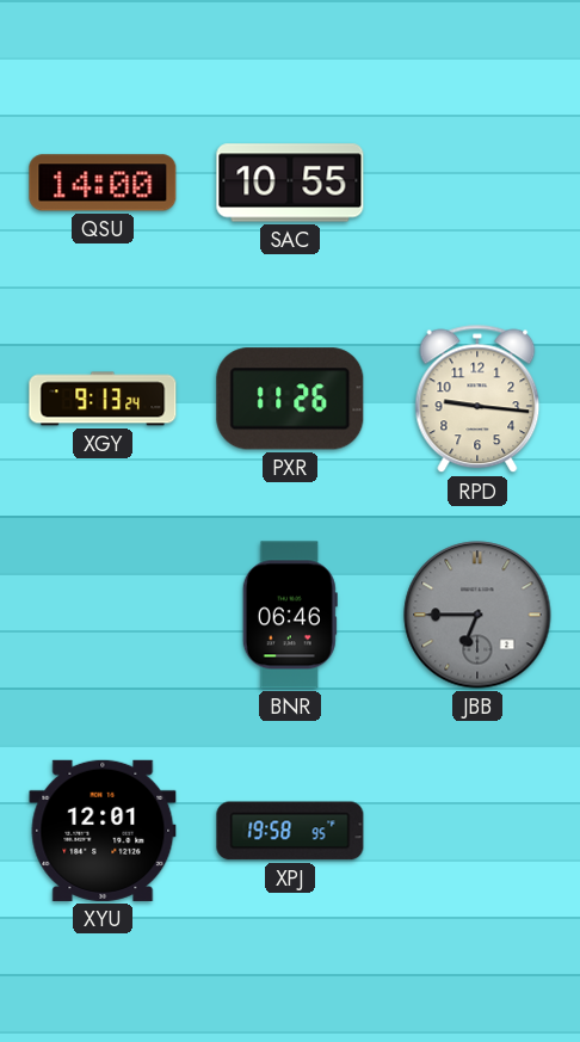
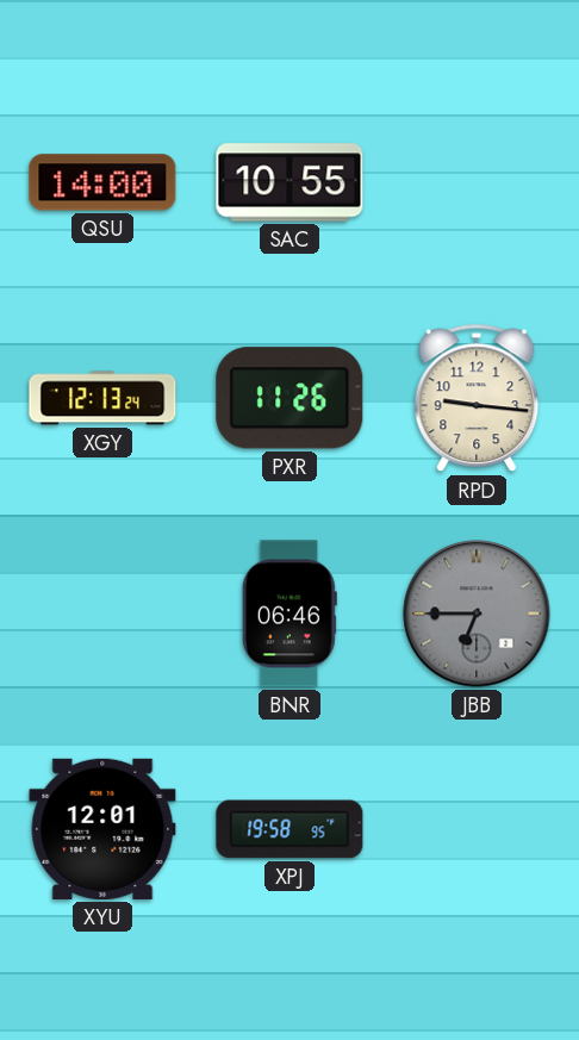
XGY: 9:13 -> 12:13
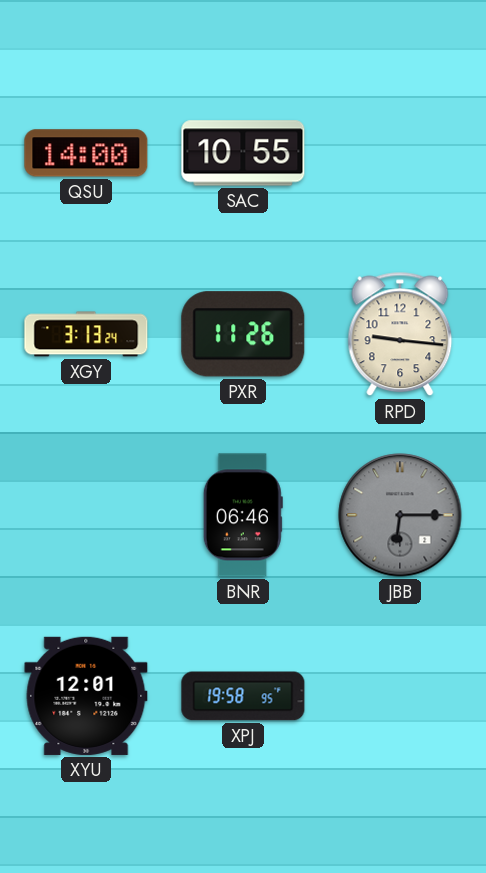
XGY: 12:13 -> 3:13
JBB: 6:45 -> 6:15
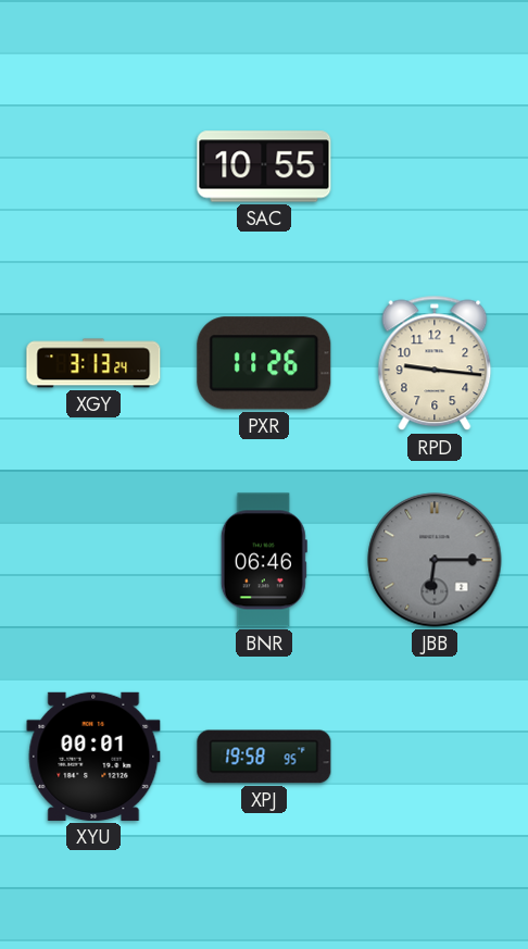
QSU: 14:00 -> none
XYU: 12:01 -> 00:01
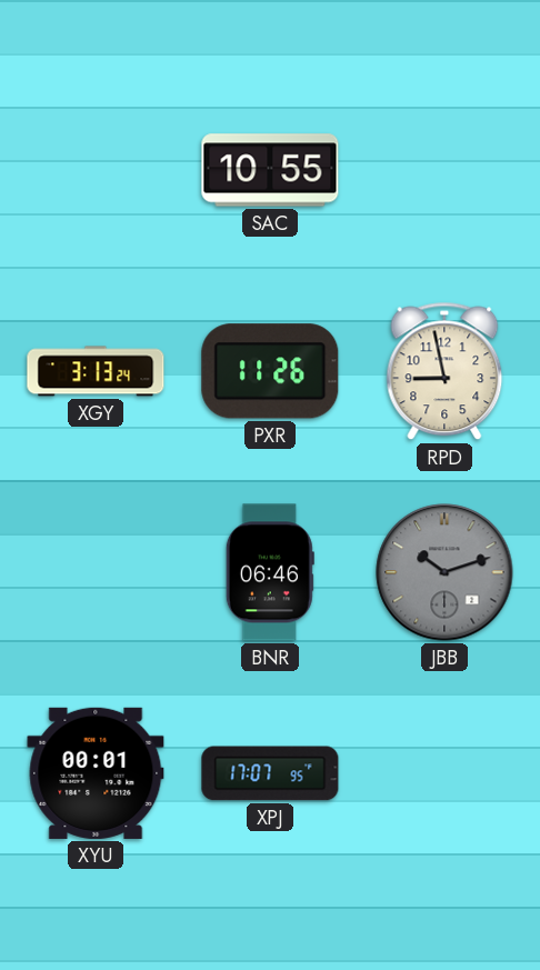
RPD: 9:16 -> 8:58
JBB: 6:15 -> 10:12
XPJ: 19:58 -> 17:07
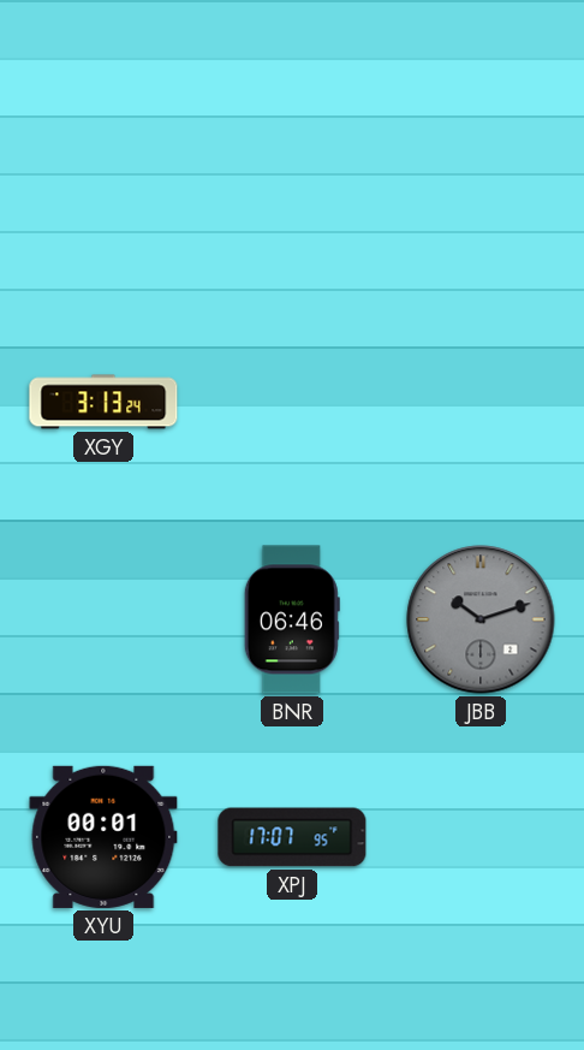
SAC: 10:55 -> none
PXR: 11:26 -> none
RPD: 8:58 -> none
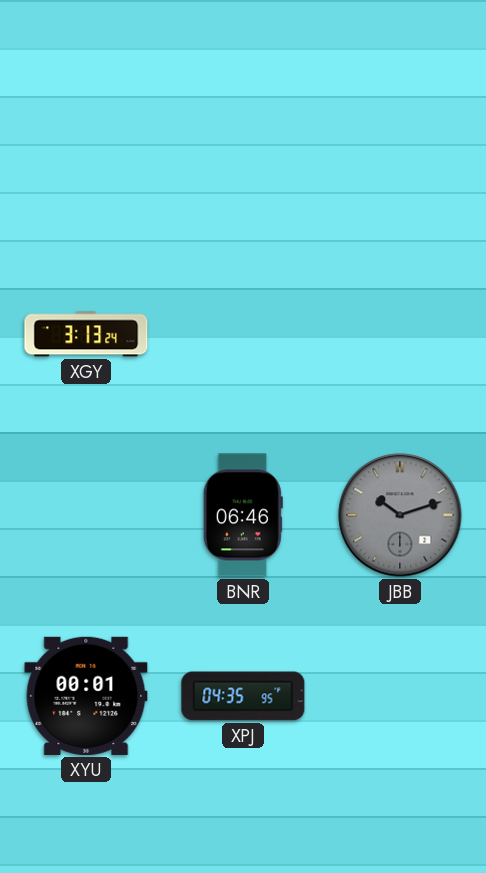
XPJ: 17:07 -> 04:35
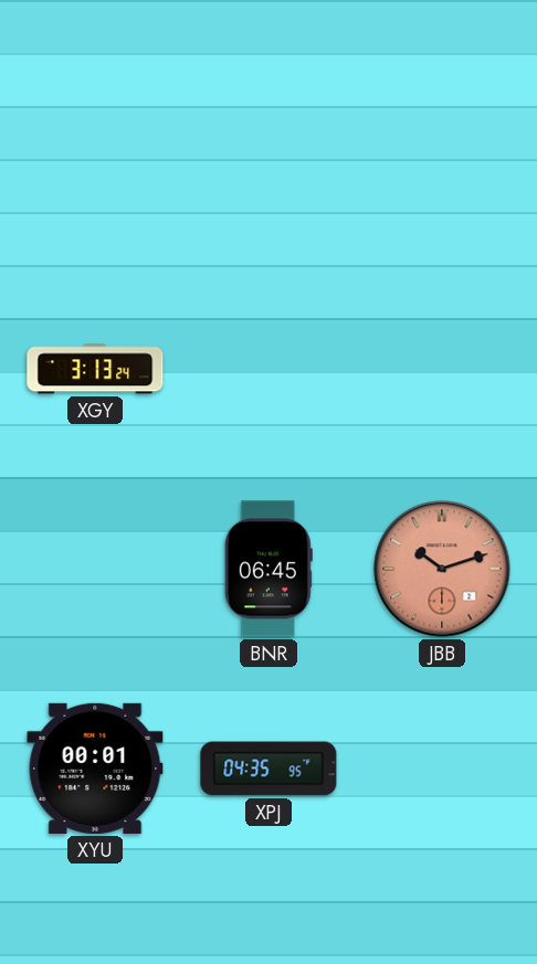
BNR: 06:46 -> 06:45
JBB dial: grey -> salmon
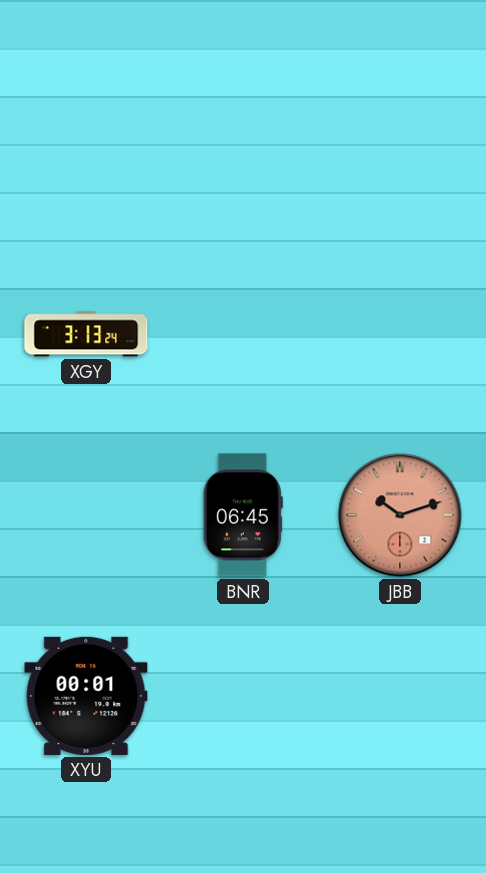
XPJ: 04:35 -> none
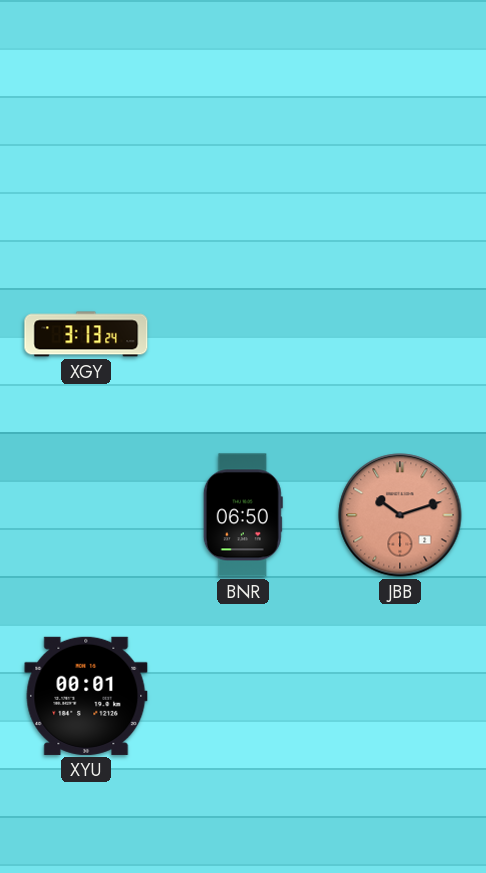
BNR: 06:45 -> 06:50
